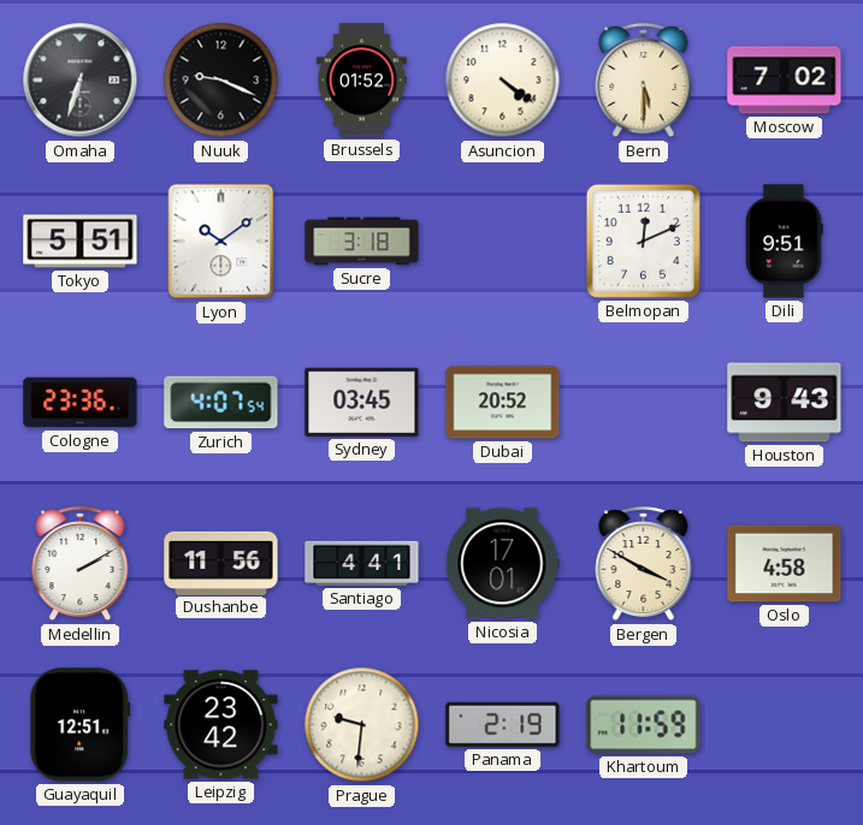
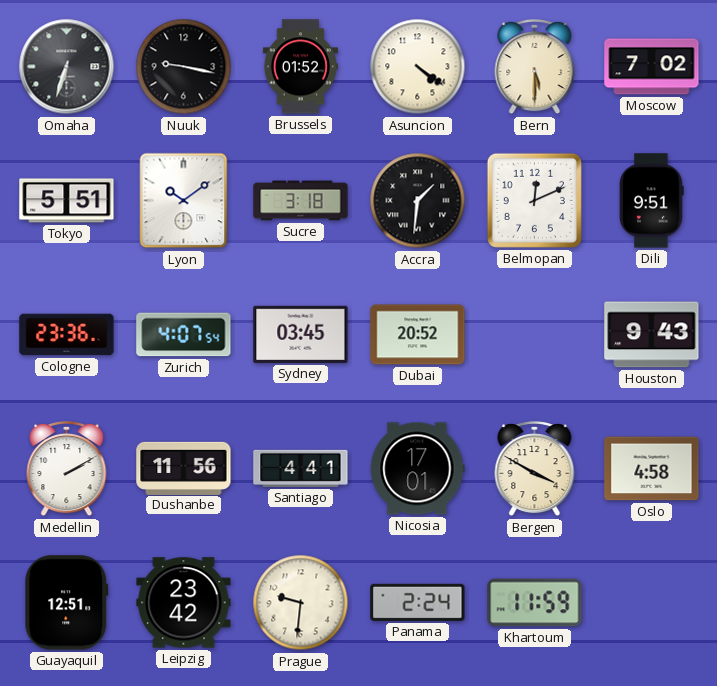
Nuuk: 9:19 -> 9:17
Accra: none -> 1:31
Panama: 2:19 -> 2:24
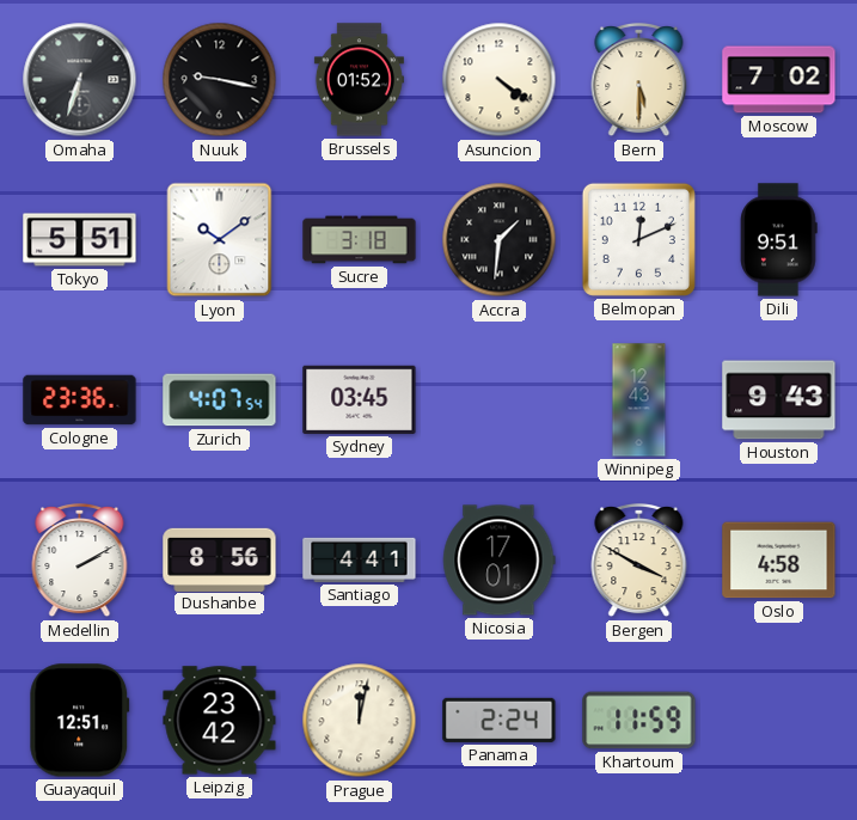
Dubai: 20:52 -> none
Winnipeg: none -> 12:43
Dushanbe: 11:56 -> 8:56
Prague: 9:31 -> 12:02
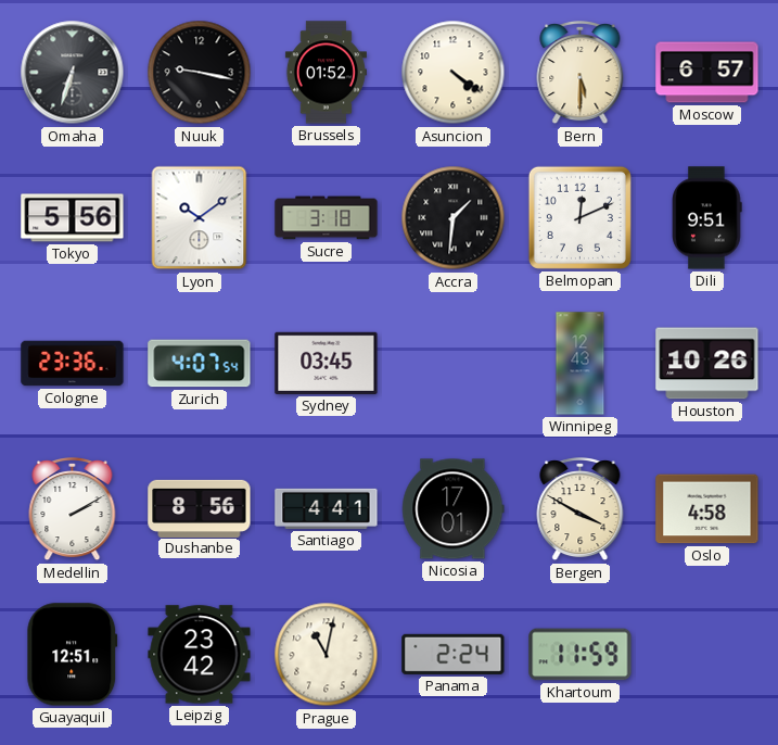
Moscow: 7:02 -> 6:57
Tokyo: 5:51 -> 5:56
Houston: 9:43 -> 10:26
Prague: 12:02 -> 11:02
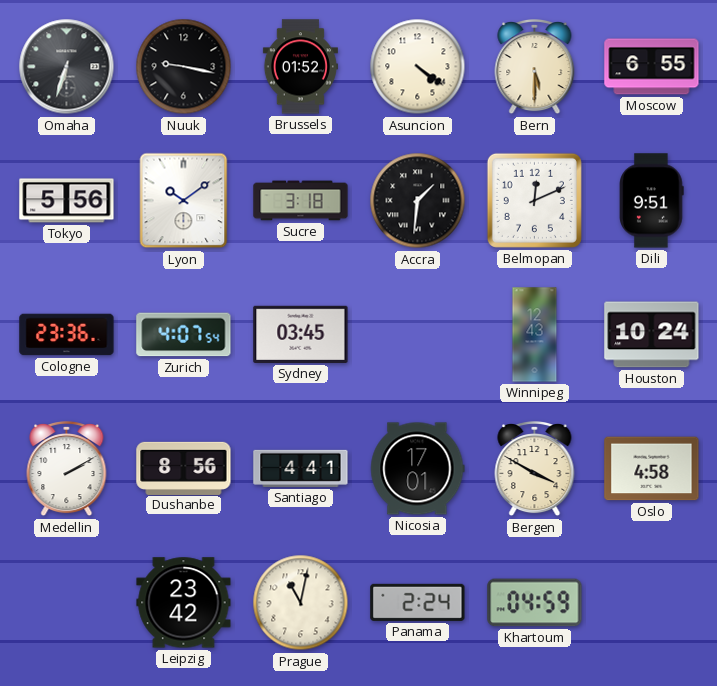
Moscow: 6:57 -> 6:55
Houston: 10:26 -> 10:24
Guayaquil: 12:51 -> none
Khartoum: 11:59 -> 04:59
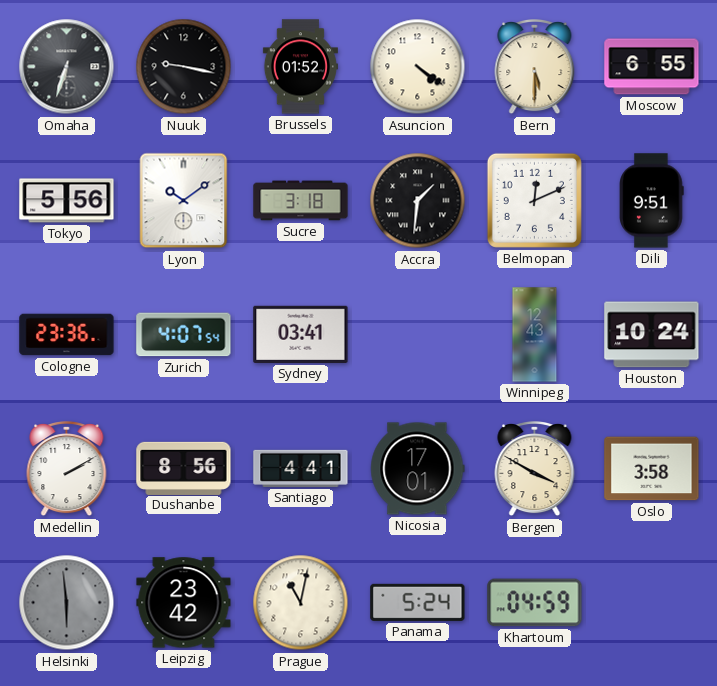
Sydney: 03:45 -> 03:41
Oslo: 4:58 -> 3:58
Helsinki: none -> 5:59
Panama: 2:24 -> 5:24
